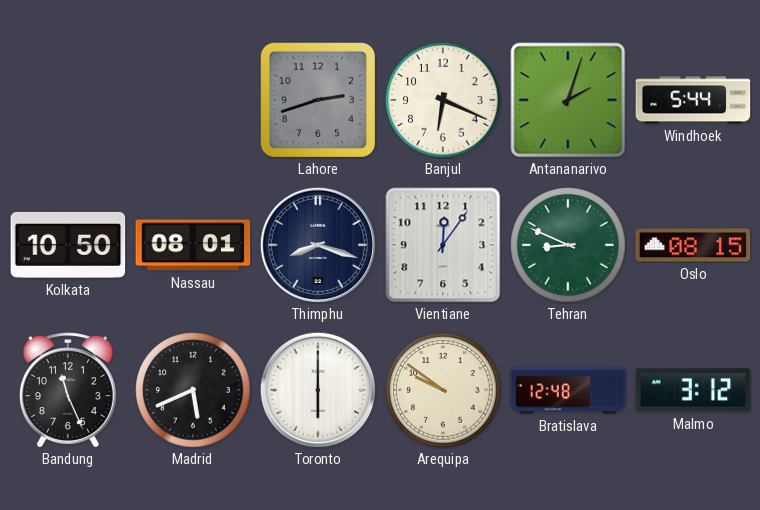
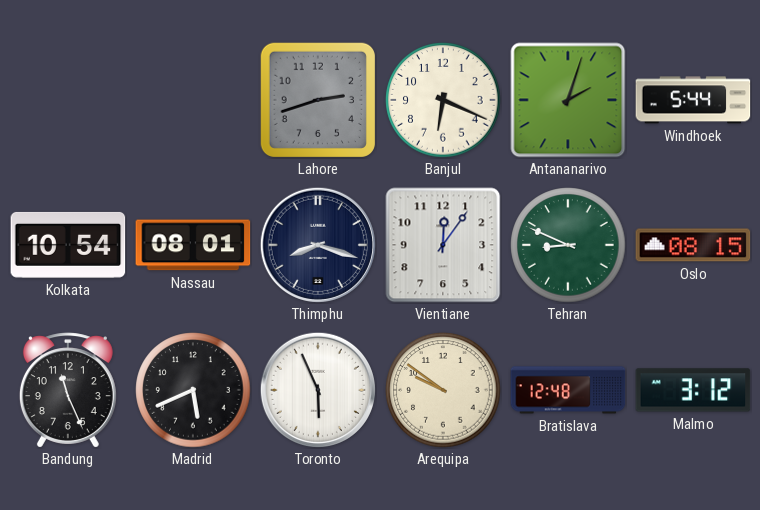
Kolkata: 10:50 -> 10:54
Toronto: 6:00 -> 5:56
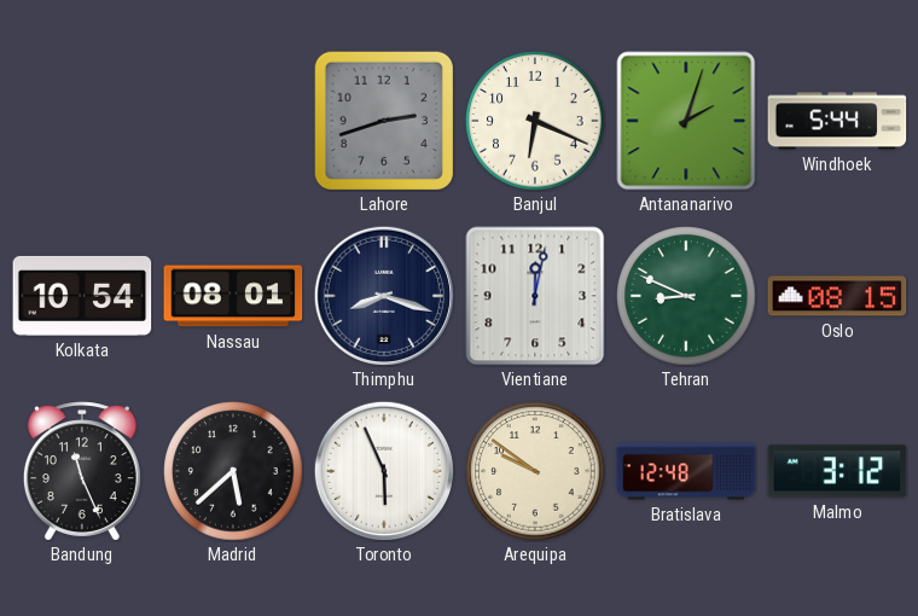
Vientiane: 12:06 -> 12:02
Madrid: 5:41 -> 5:38
